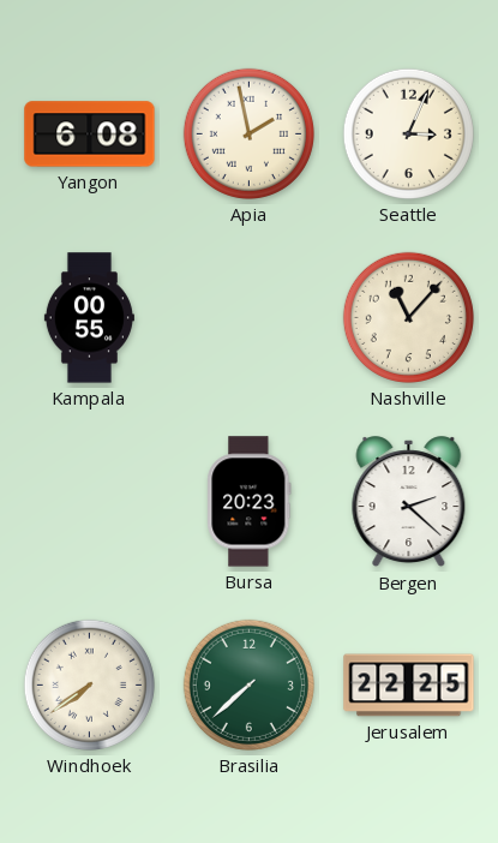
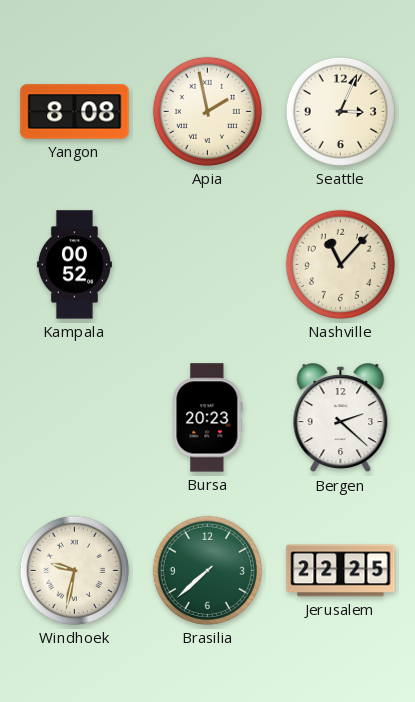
Yangon: 6:08 -> 8:08
Kampala: 00:55 -> 00:52
Windhoek: 7:39 -> 9:32
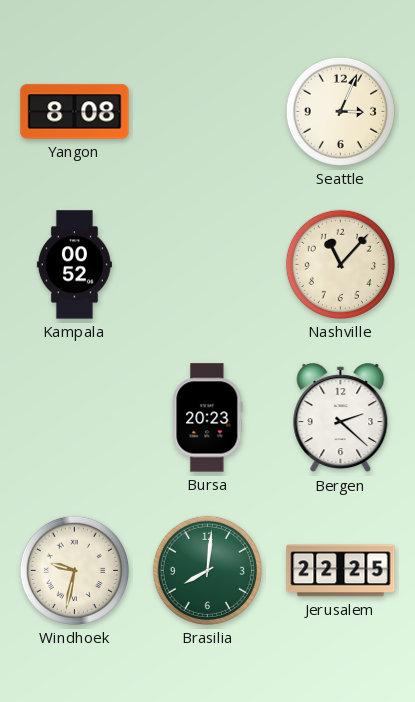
Apia: 1:58 -> none
Brasilia: 7:38 -> 8:01
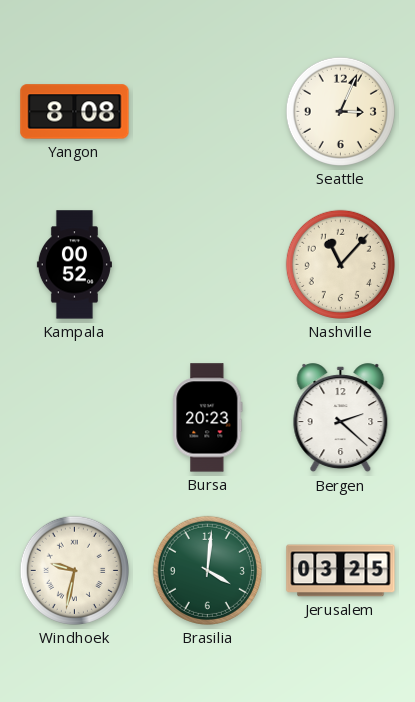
Brasilia: 8:01 -> 4:01
Jerusalem: 22:25 -> 03:25
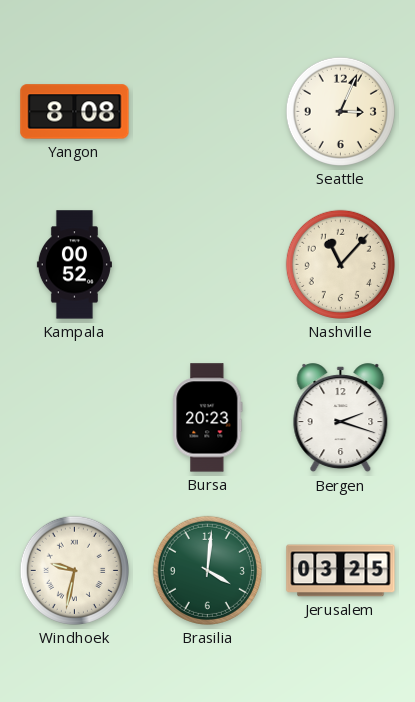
Bergen: 2:22 -> 2:18
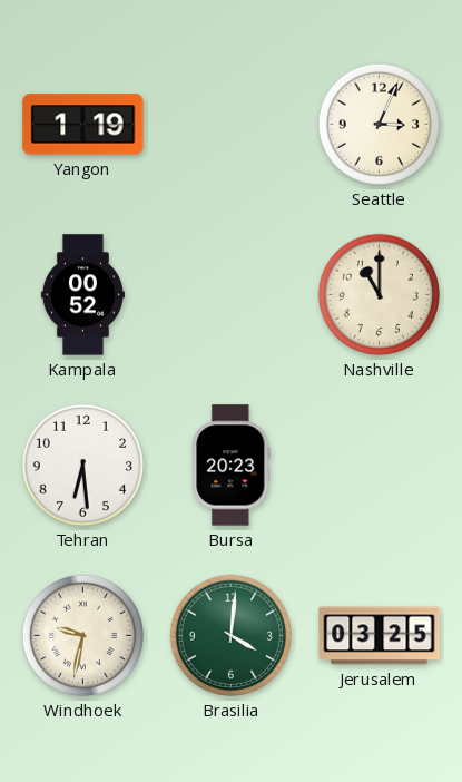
Yangon: 8:08 -> 1:19
Nashville: 11:07 -> 11:00
Tehran: none -> 6:29
Bergen: 2:18 -> none
